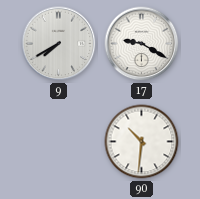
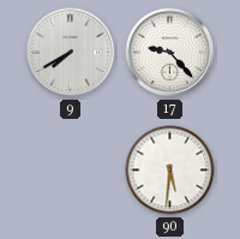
17: 9:20 -> 9:23
90: 10:31 -> 5:31
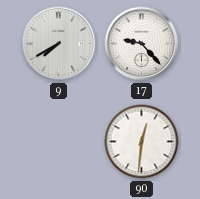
90: 5:31 -> 12:31
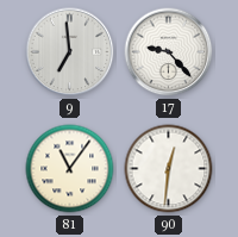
9: 7:40 -> 6:59
81: none -> 11:06
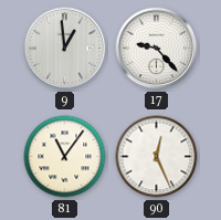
9: 6:59 -> 12:59
90: 12:31 -> 12:26
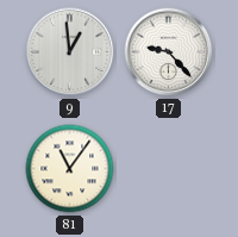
90: 12:26 -> none
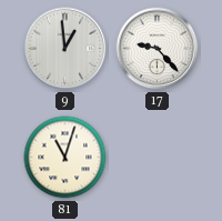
81: 11:06 -> 11:03
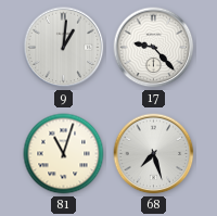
9: 12:59 -> 1:01
68: none -> 7:27
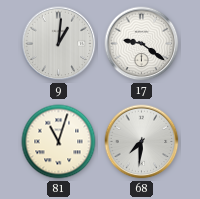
17: 9:23 -> 9:21
68: 7:27 -> 7:31
